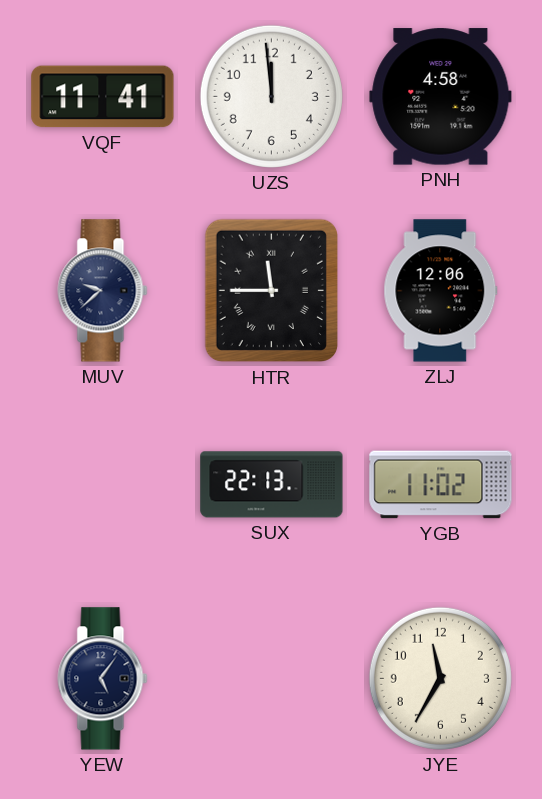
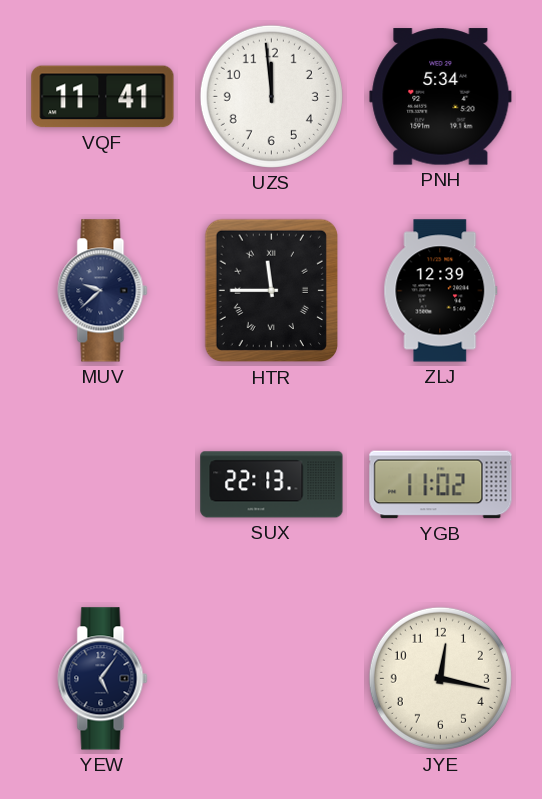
PNH: 4:58 -> 5:34
ZLJ: 12:06 -> 12:39
JYE: 11:35 -> 12:17
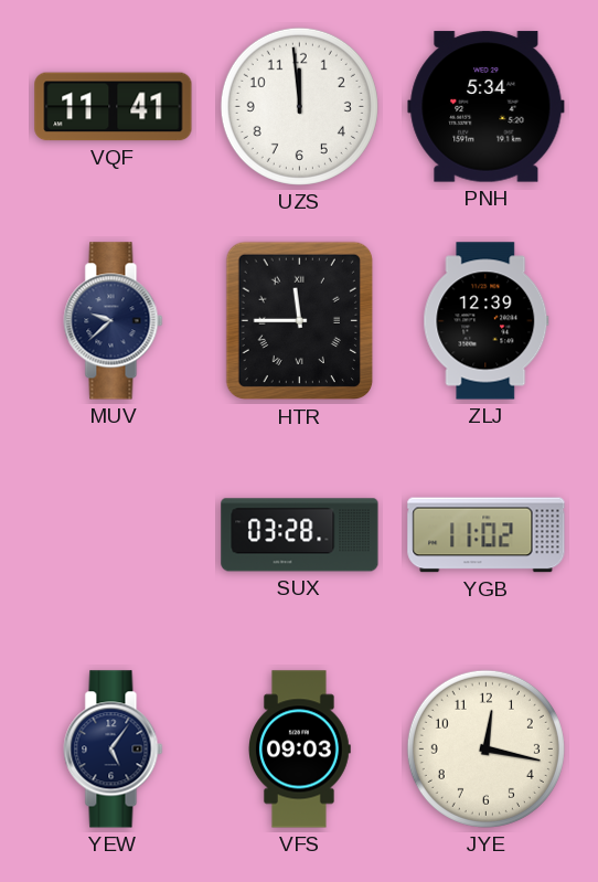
SUX: 22:13 -> 03:28
VFS: none -> 09:03
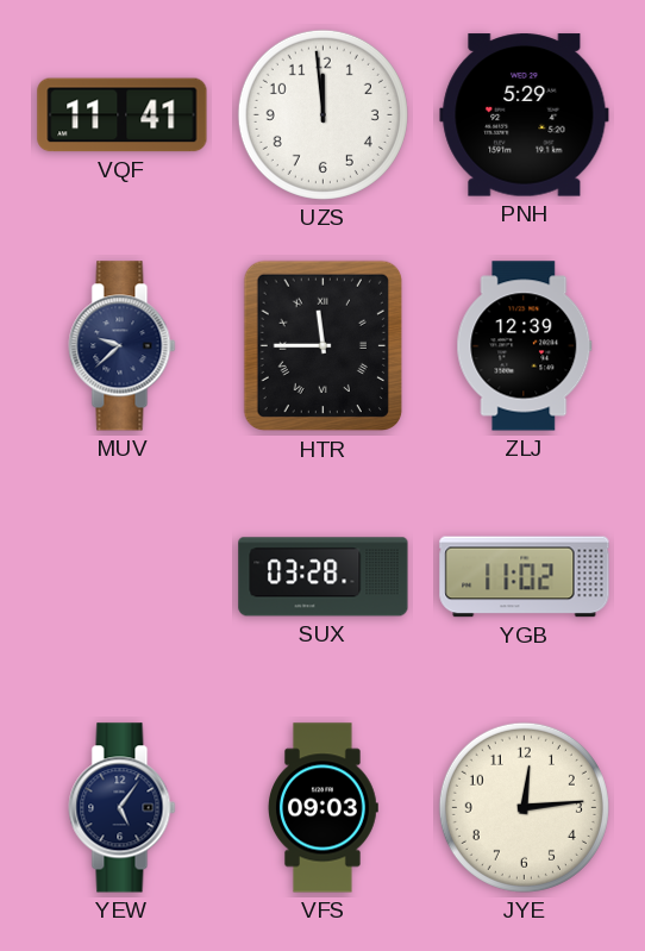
PNH: 5:34 -> 5:29
JYE: 12:17 -> 12:14
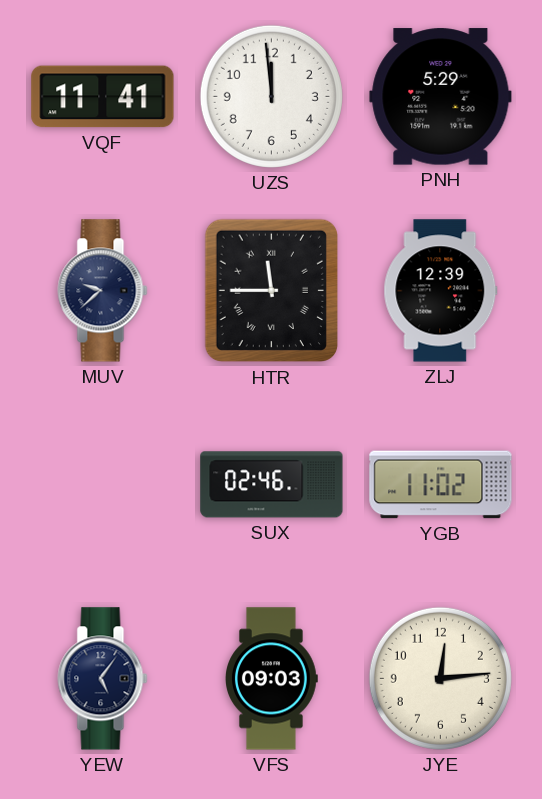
SUX: 03:28 -> 02:46
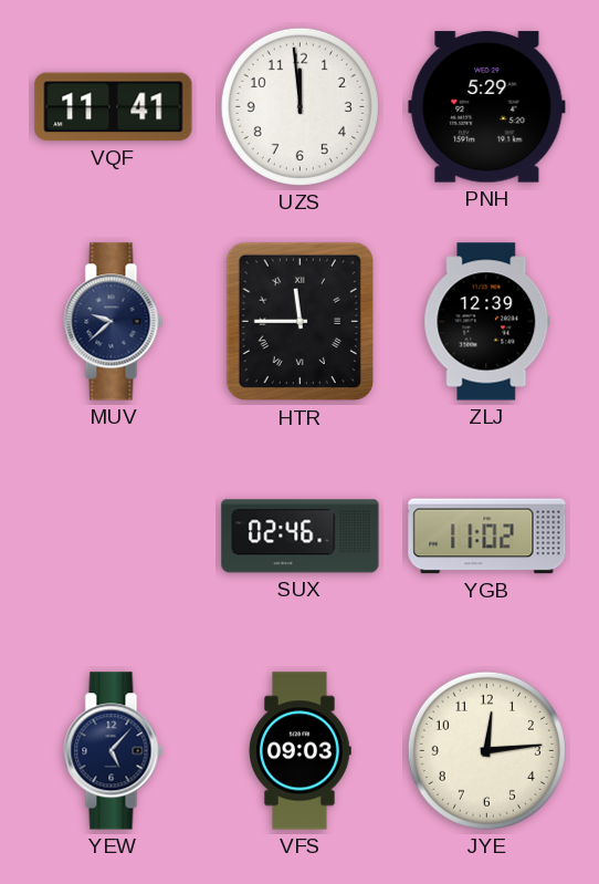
YEW: 5:06 -> 5:07
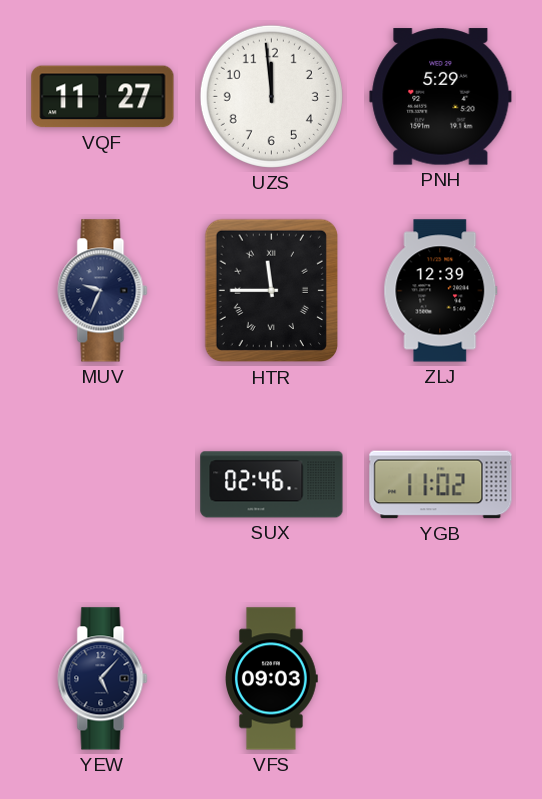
VQF: 11:41 -> 11:27
MUV: 9:38 -> 9:34
JYE: 12:14 -> none
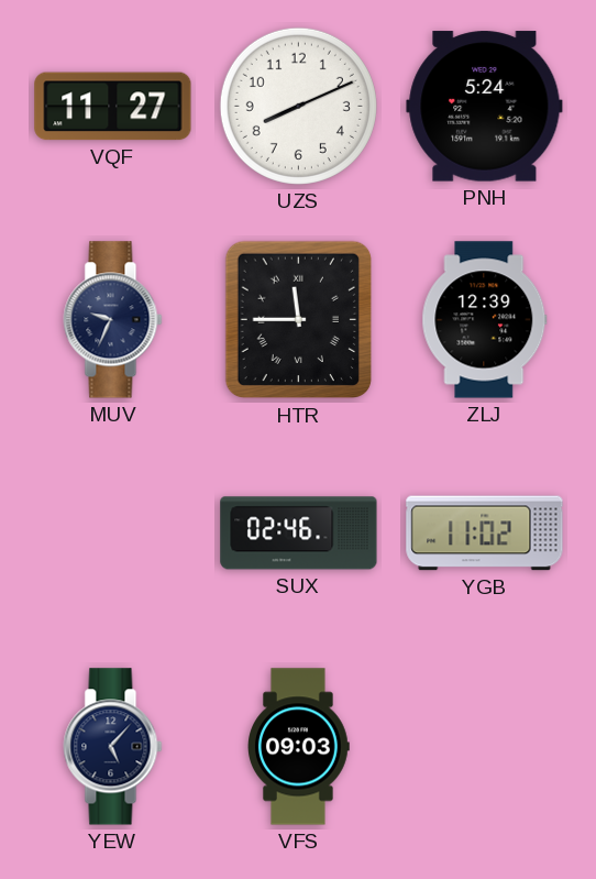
UZS: 11:59 -> 8:11
PNH: 5:29 -> 5:24
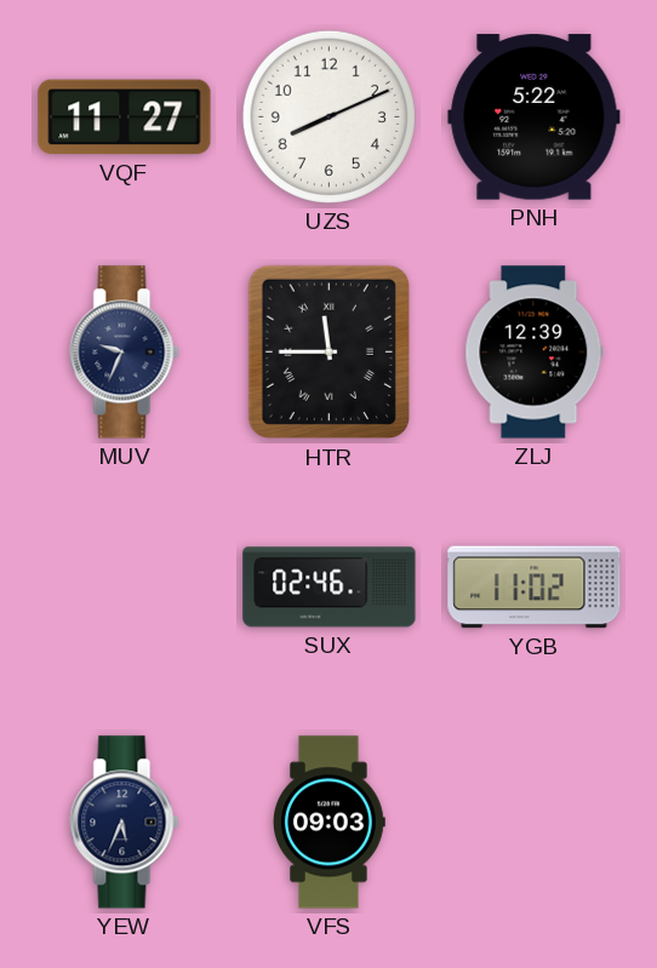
PNH: 5:24 -> 5:22
YEW: 5:07 -> 5:34
